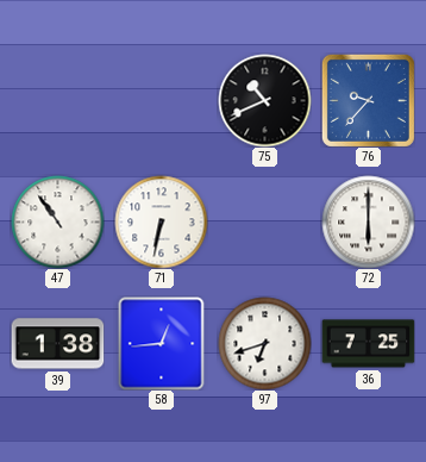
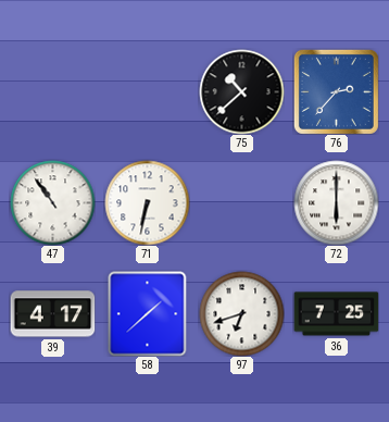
75: 10:41 -> 10:38
76: 9:37 -> 2:37
39: 1:38 -> 4:17
58: 12:44 -> 1:38
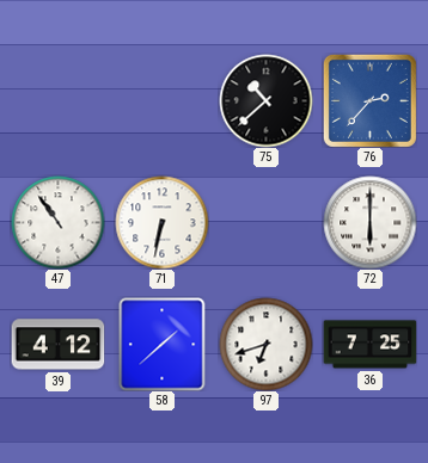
39: 4:17 -> 4:12
